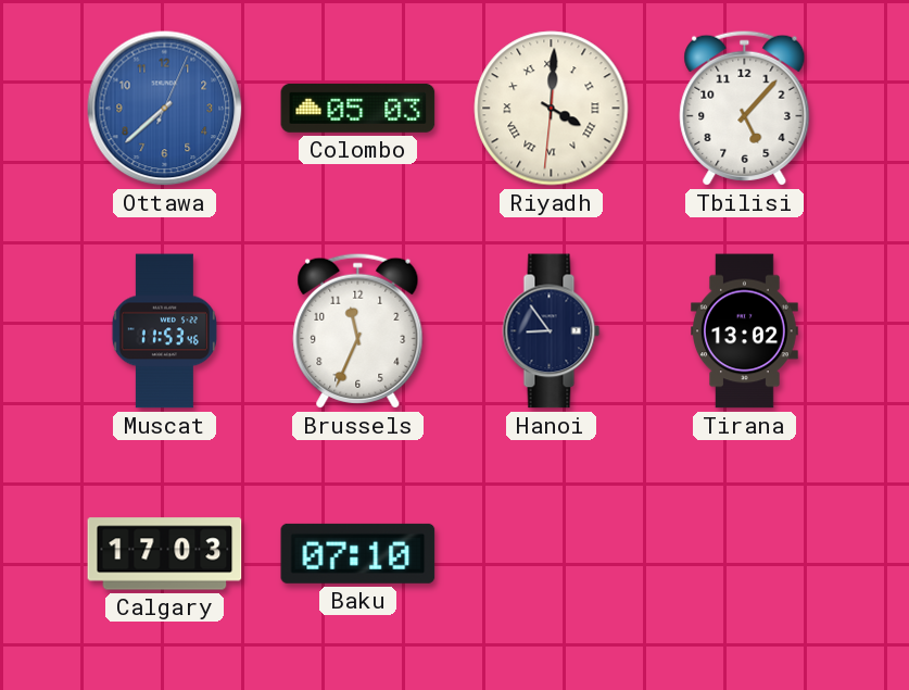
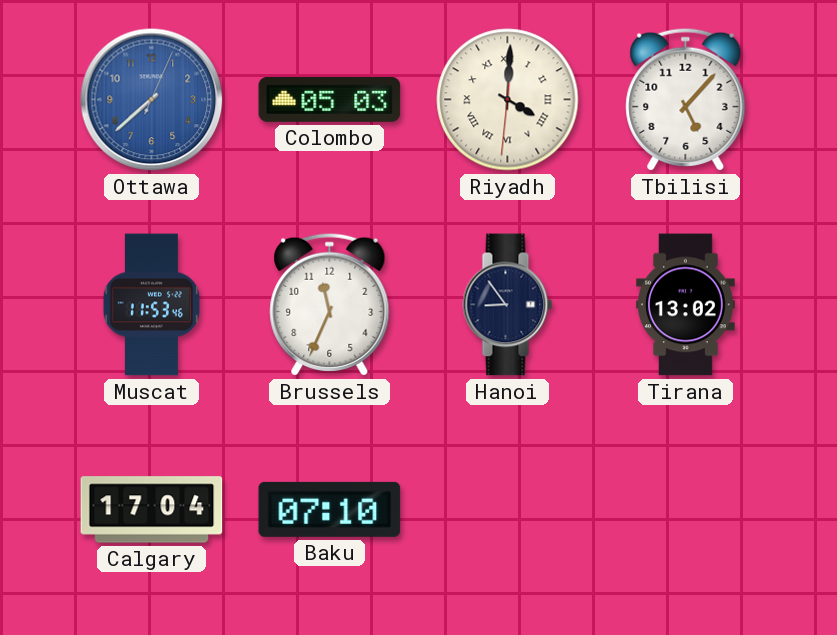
Calgary: 17:03 -> 17:04
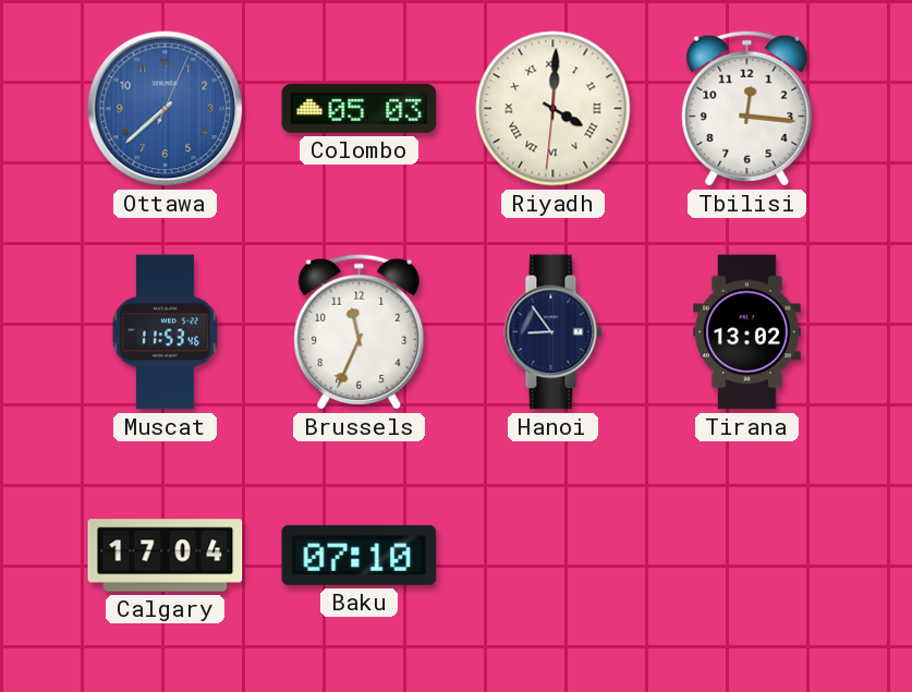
Tbilisi: 5:07 -> 12:16
